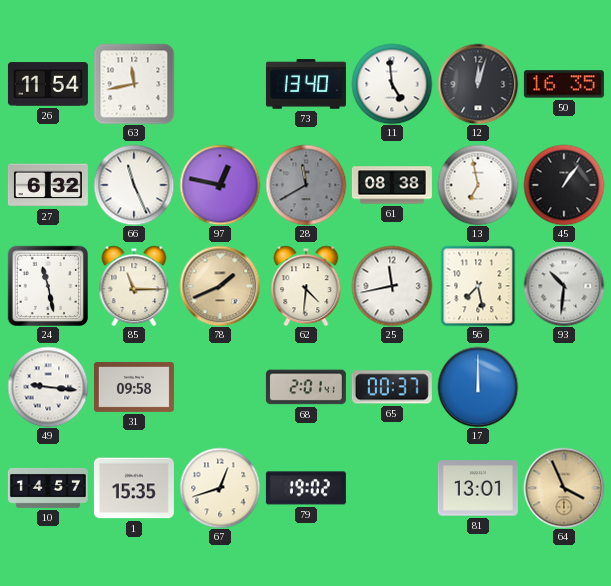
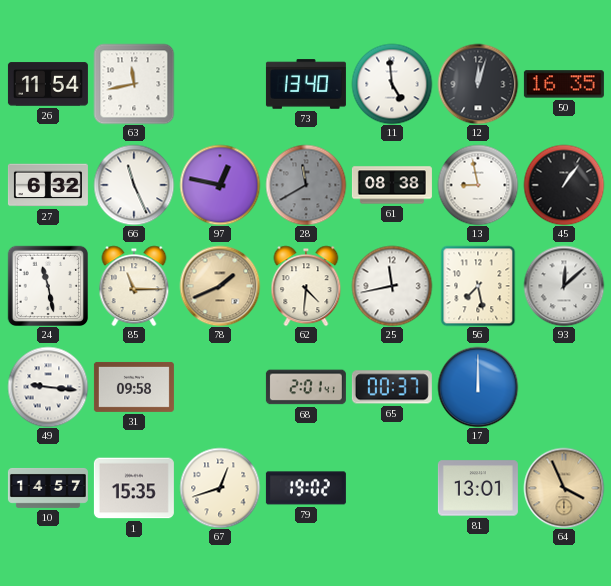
13: 6:58 -> 8:58
93: 10:31 -> 12:08
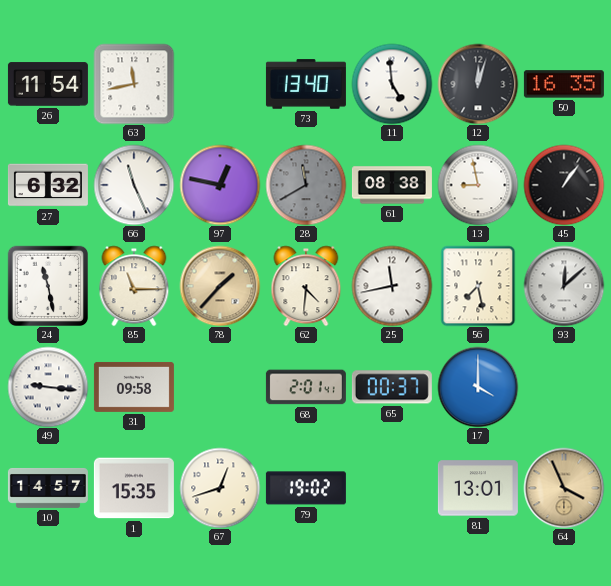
78: 1:41 -> 1:37
17: 12:00 -> 4:00
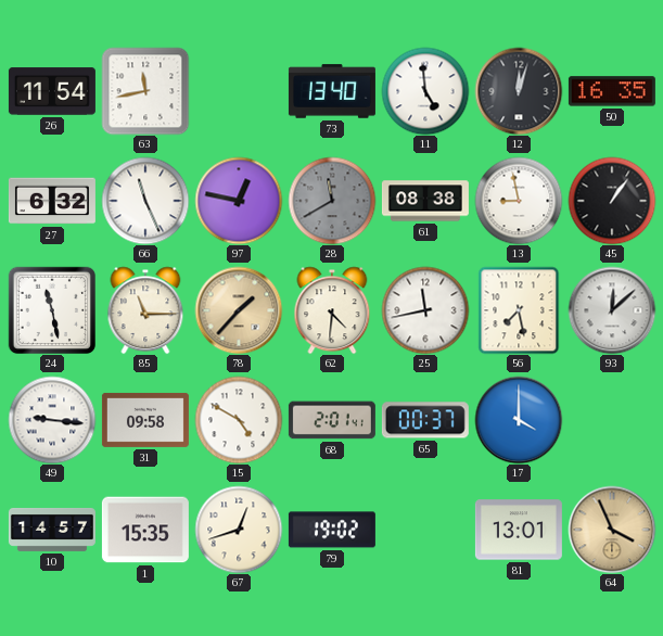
15: none -> 4:50
